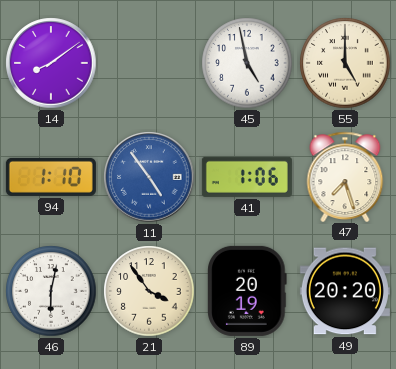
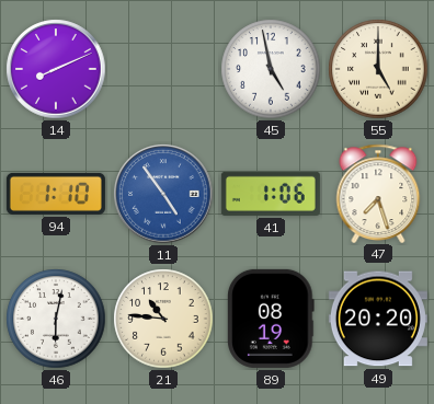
14: 8:09 -> 8:11
21: 3:54 -> 10:46
89: 20:19 -> 08:19
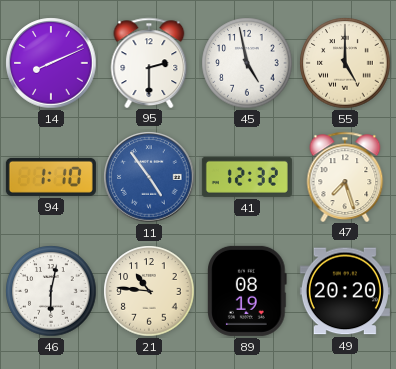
95: none -> 2:30
41: 1:06 -> 12:32
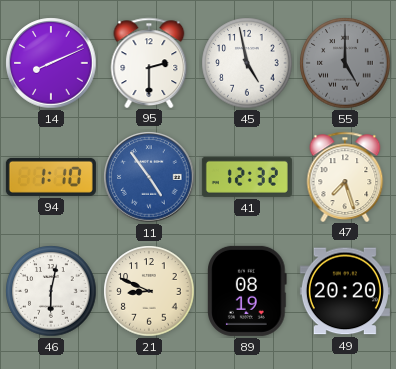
55 dial: cream -> grey
21: 10:46 -> 8:49
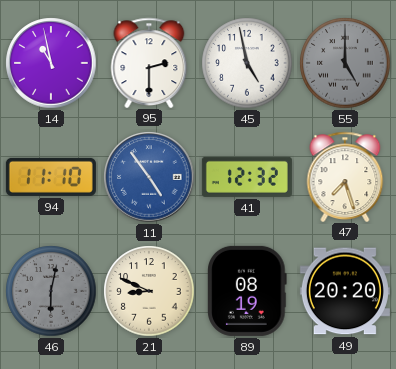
14: 8:11 -> 10:58
94: 1:10 -> 11:10
46 dial: white -> grey
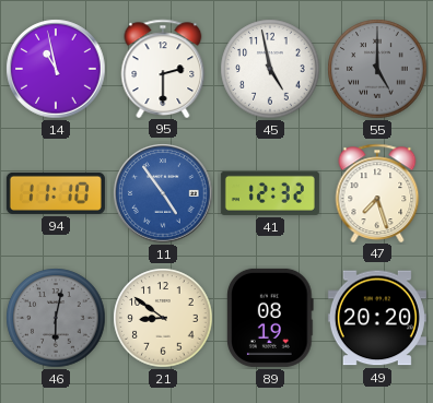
21: 8:49 -> 8:51
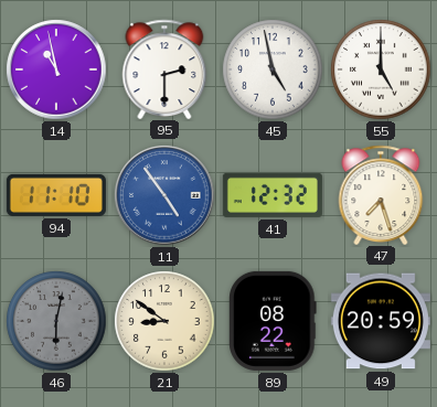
55 dial: grey -> white
89: 08:19 -> 08:22
49: 20:20 -> 20:59
